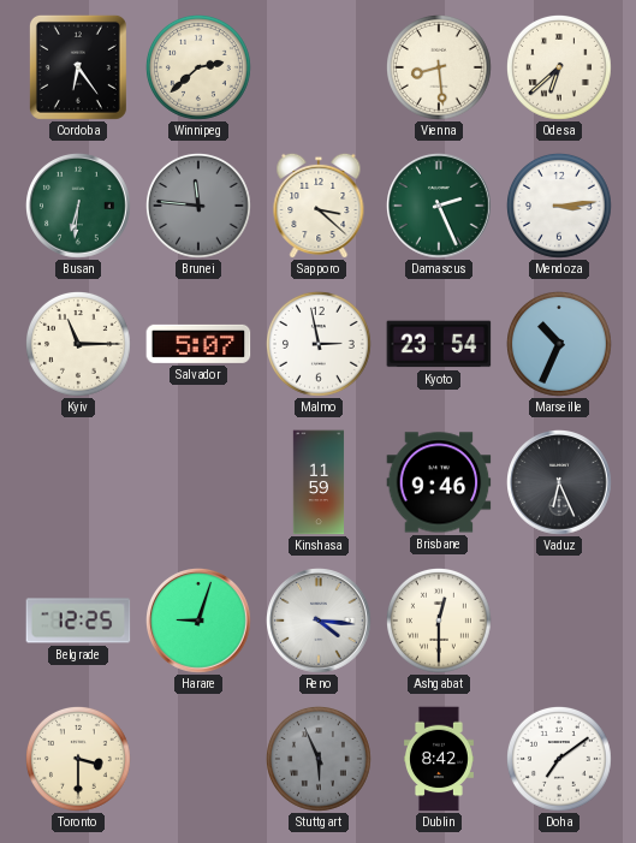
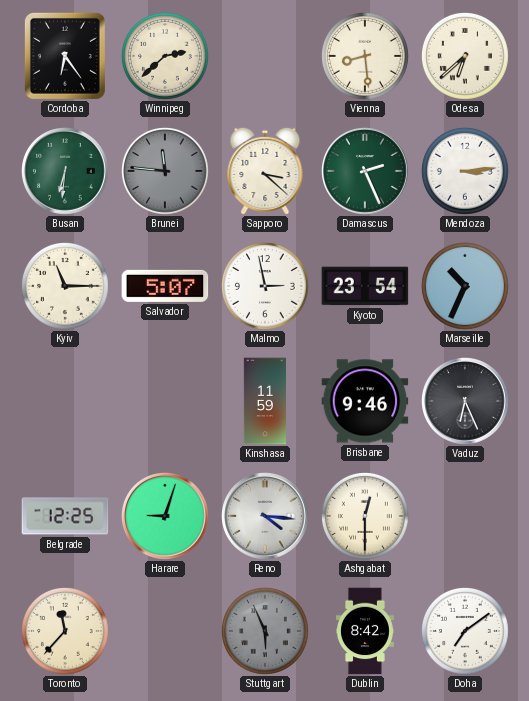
Toronto: 3:30 -> 11:37
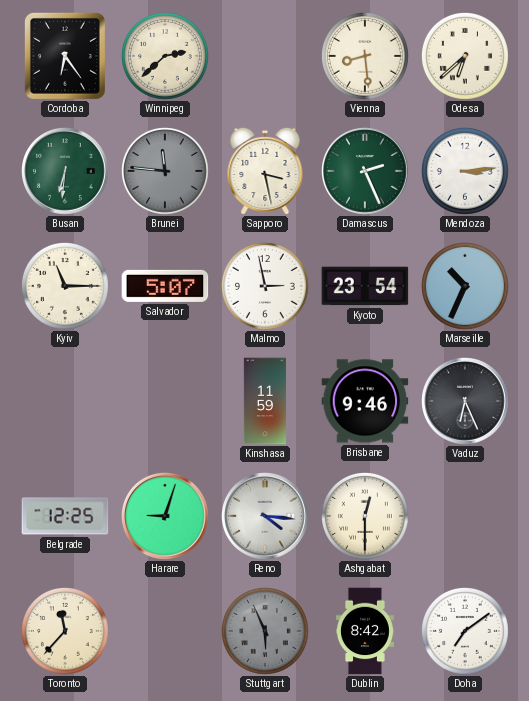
Sapporo: 3:22 -> 3:28
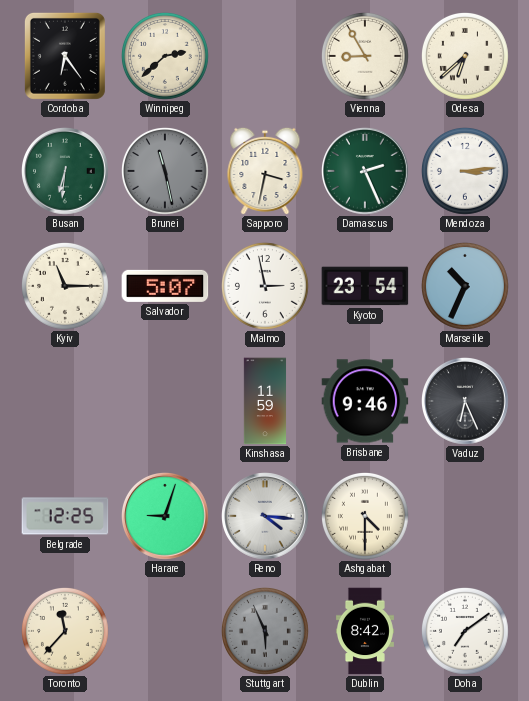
Vienna: 8:29 -> 8:55
Brunei: 11:46 -> 11:28
Sapporo: 3:28 -> 3:32
Ashgabat: 12:30 -> 4:30
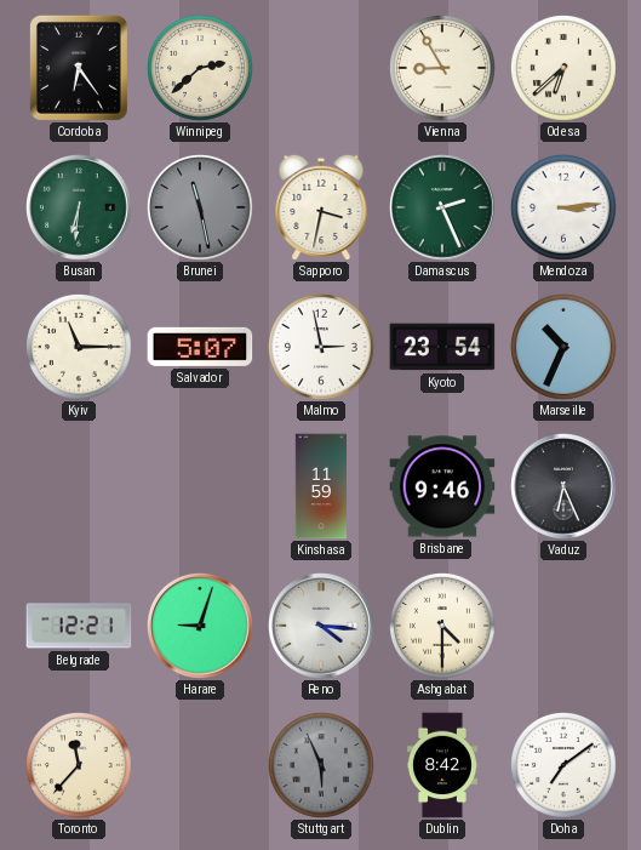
Belgrade: 12:25 -> 12:21
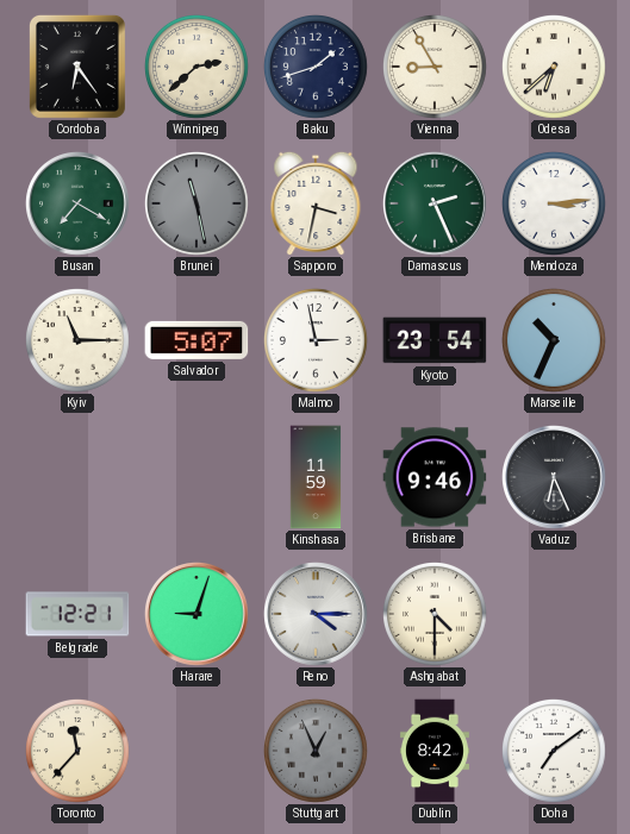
Baku: none -> 1:42
Busan: 6:31 -> 7:20
Reno: 4:16 -> 4:15
Stuttgart: 5:56 -> 12:56
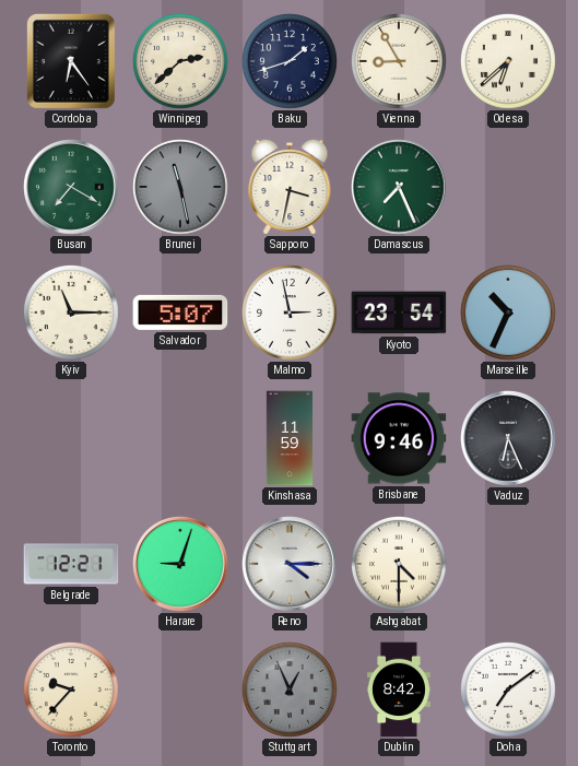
Damascus: 2:26 -> 7:26
Mendoza: 3:14 -> none
Toronto: 11:37 -> 9:37
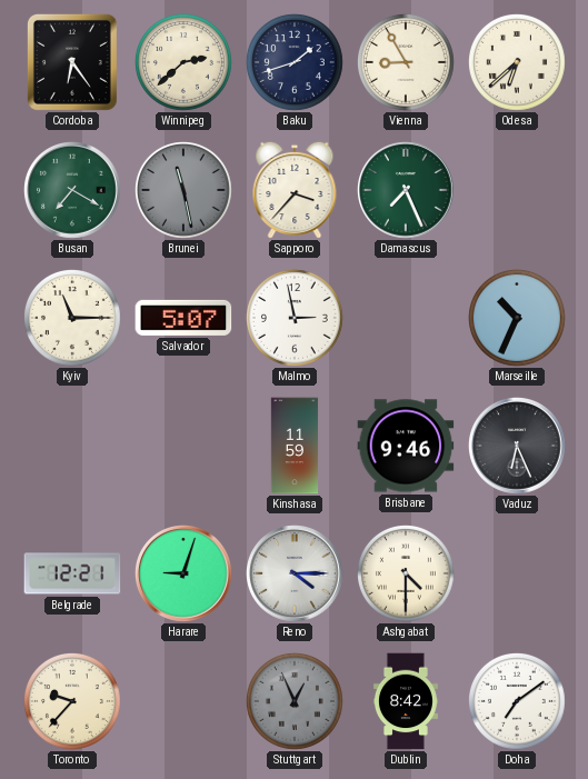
Sapporo: 3:32 -> 3:37
Kyoto: 23:54 -> none
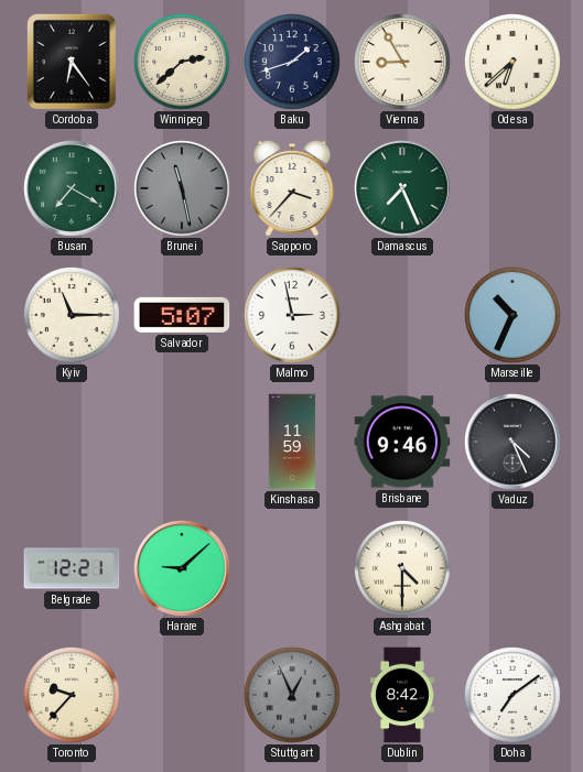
Vaduz: 6:26 -> 4:26
Harare: 9:03 -> 9:08
Reno: 4:15 -> none
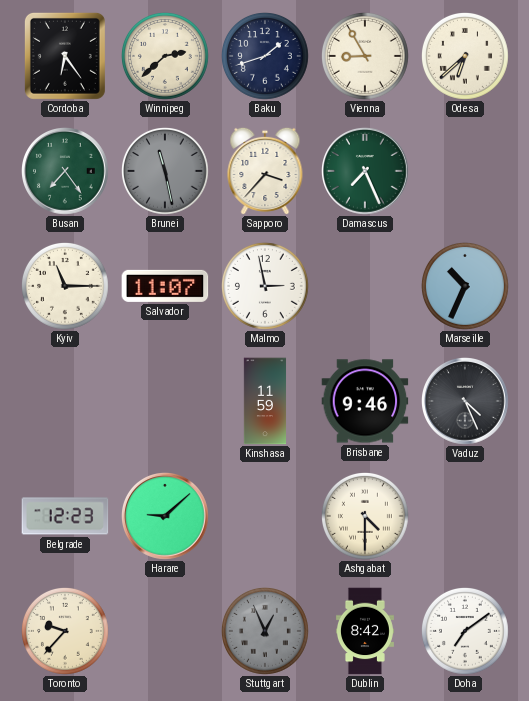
Busan: 7:20 -> 7:24
Salvador: 5:07 -> 11:07
Belgrade: 12:21 -> 12:23
